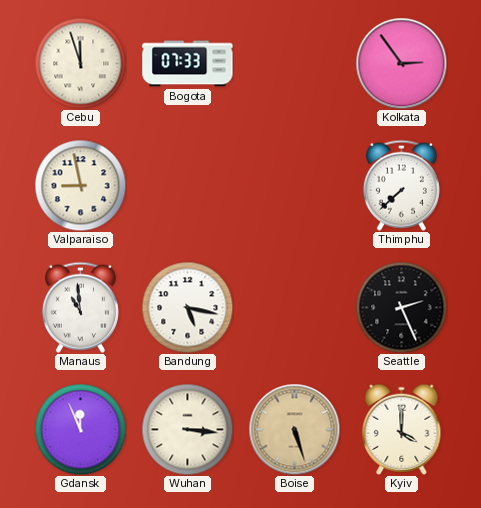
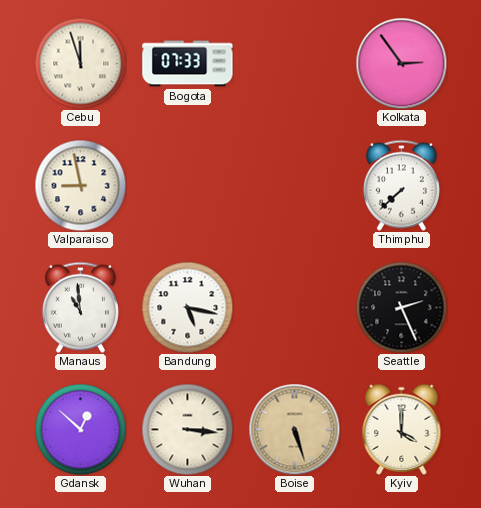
Gdansk: 11:56 -> 12:52
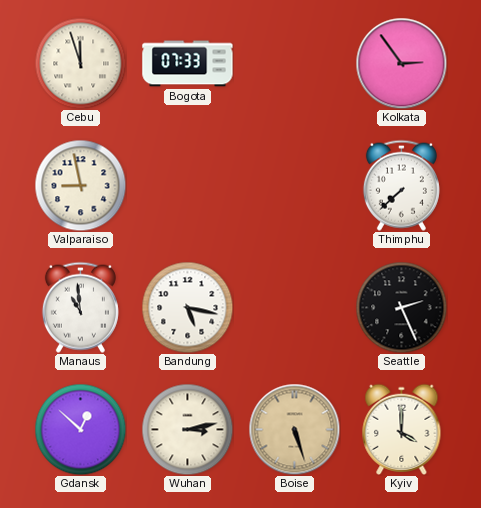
Wuhan: 3:16 -> 3:13
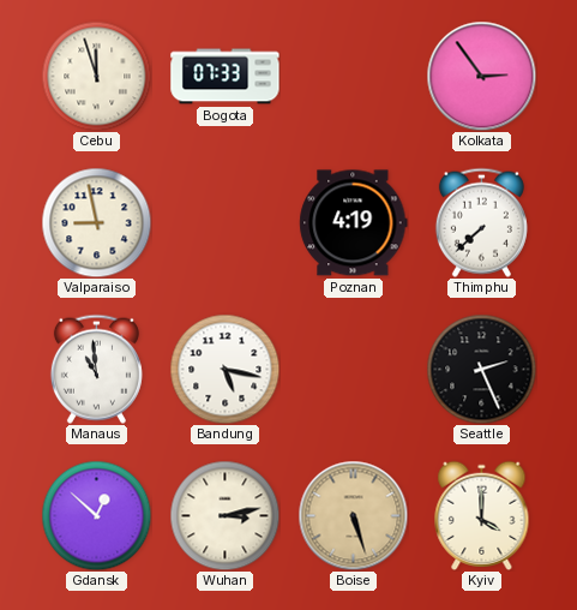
Poznan: none -> 4:19
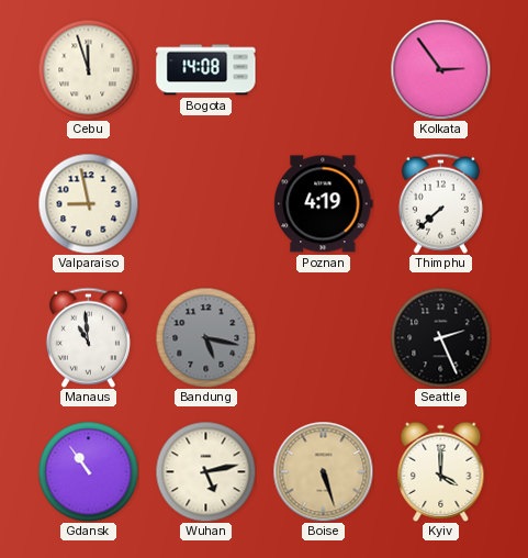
Bogota: 07:33 -> 14:08
Bandung dial: white -> grey
Gdansk: 12:52 -> 10:54
Wuhan: 3:13 -> 5:13
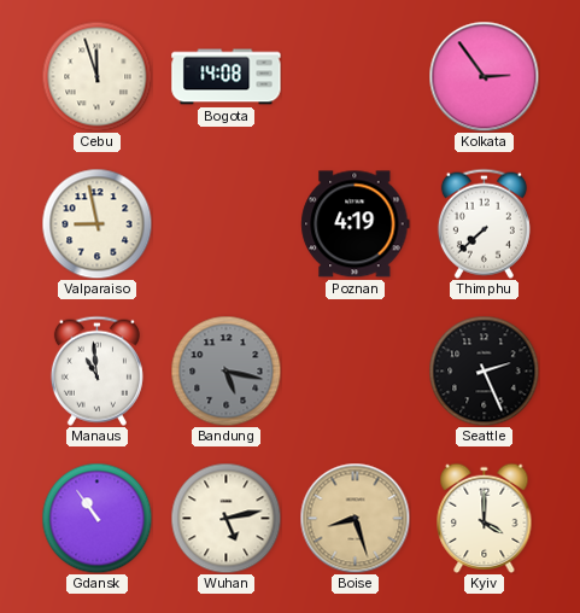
Boise: 5:27 -> 8:27
